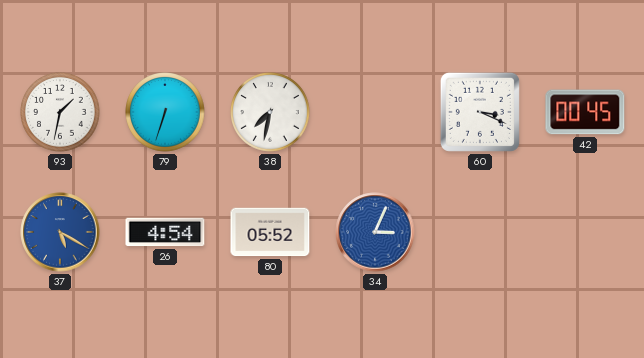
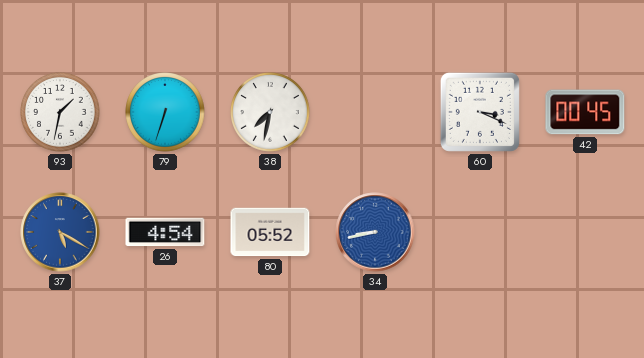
34: 3:04 -> 8:43
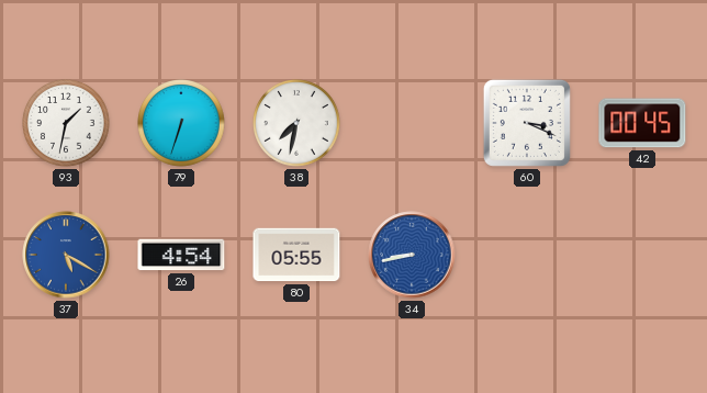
80: 05:52 -> 05:55
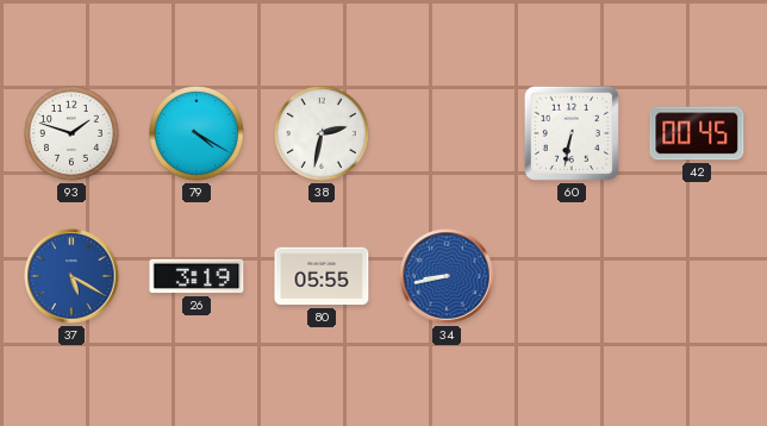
93: 1:32 -> 1:48
79: 6:33 -> 4:20
38: 7:32 -> 2:32
60: 3:19 -> 6:32
26: 4:54 -> 3:19
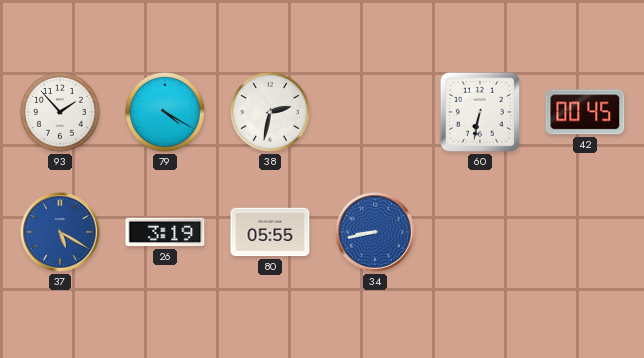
93: 1:48 -> 1:53
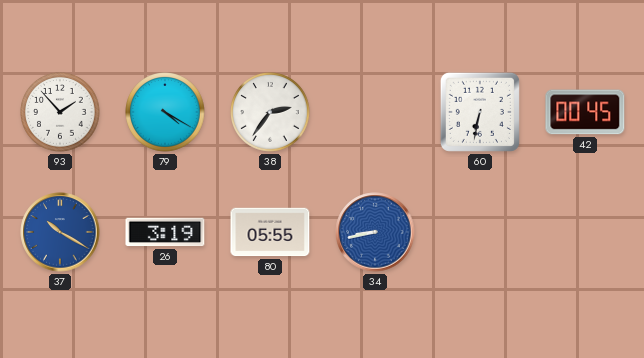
38: 2:32 -> 2:36
37: 5:20 -> 10:20
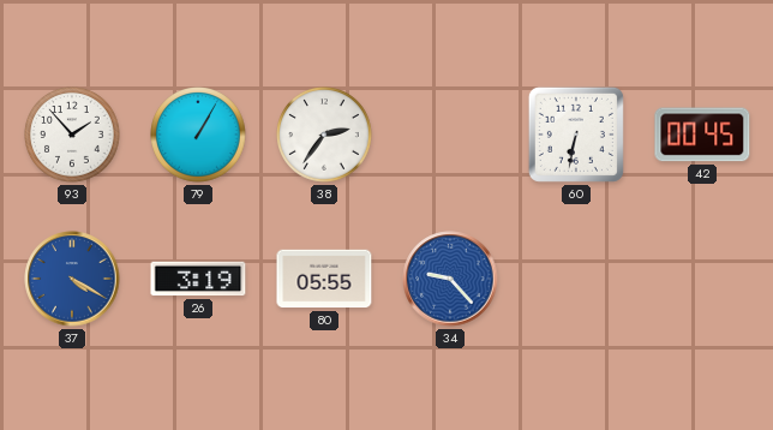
79: 4:20 -> 1:05
37: 10:20 -> 4:20
34: 8:43 -> 9:23
